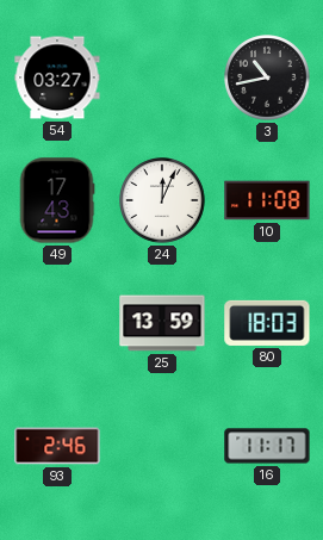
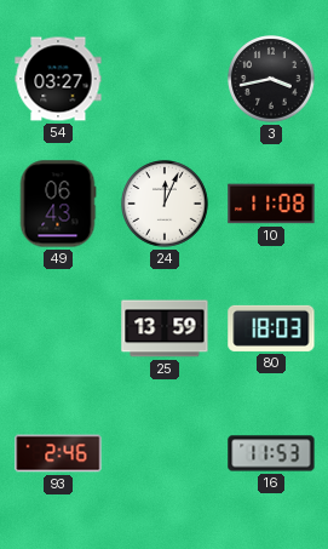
3: 10:43 -> 3:43
49: 17:43 -> 06:43
16: 11:17 -> 11:53
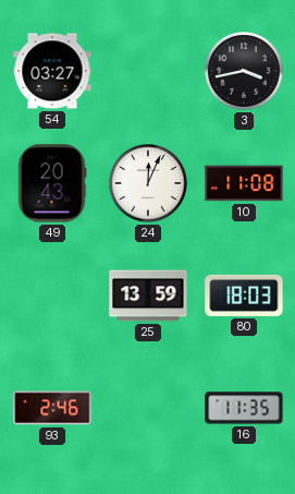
49: 06:43 -> 20:43
16: 11:53 -> 11:35
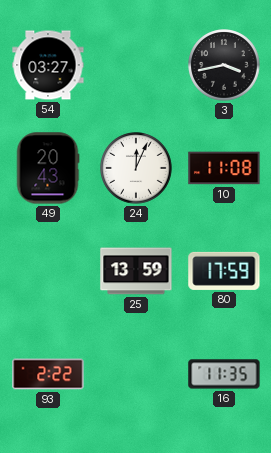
80: 18:03 -> 17:59
93: 2:46 -> 2:22
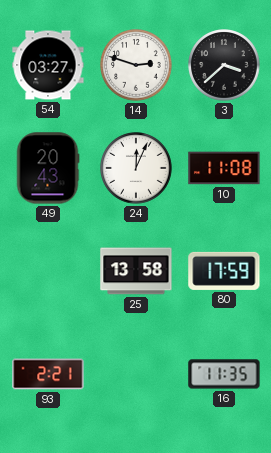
14: none -> 2:48
3: 3:43 -> 3:38
25: 13:59 -> 13:58
93: 2:22 -> 2:21
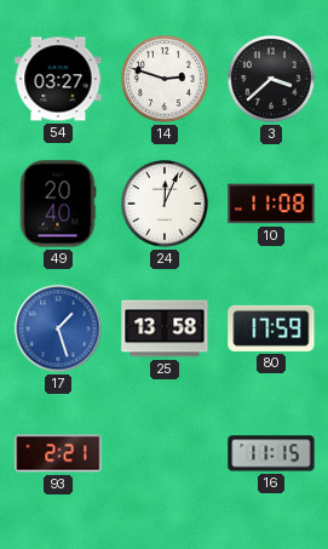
49: 20:43 -> 20:40
17: none -> 1:27
16: 11:35 -> 11:15
